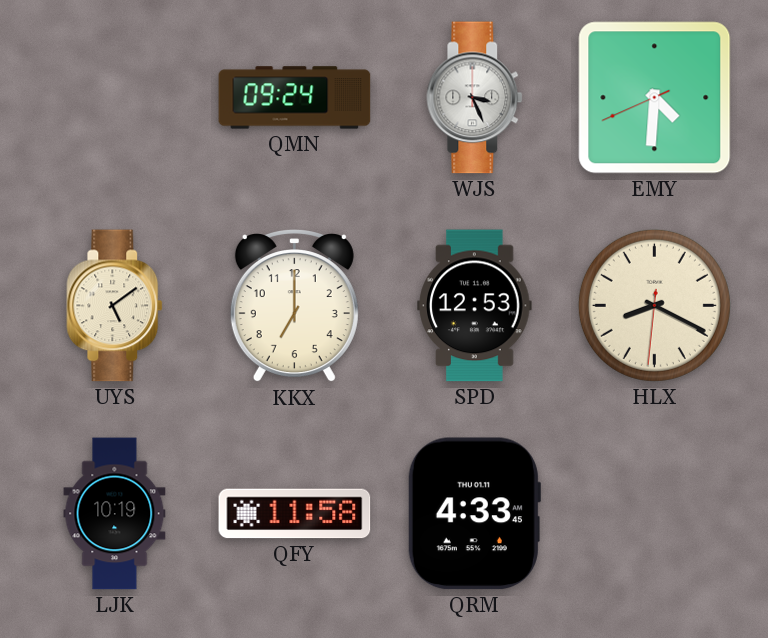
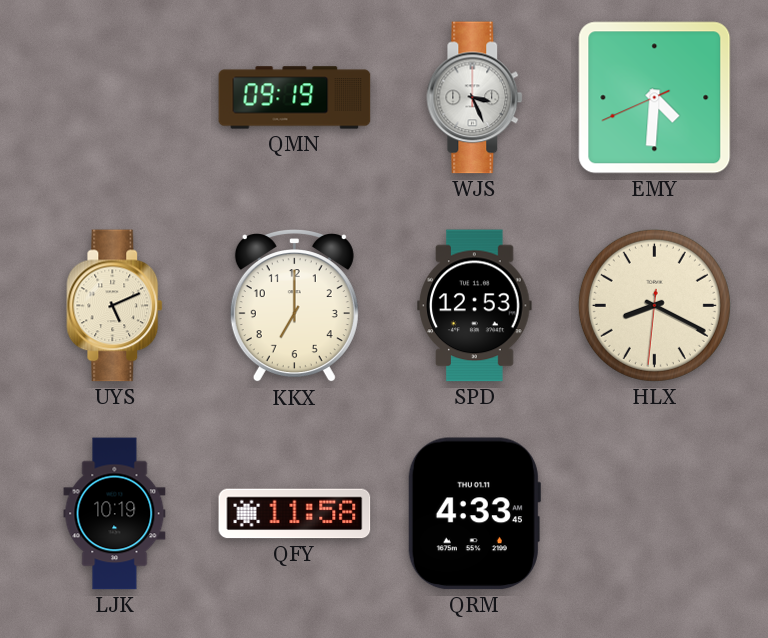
QMN: 09:24 -> 09:19
UYS: 5:09 -> 5:11
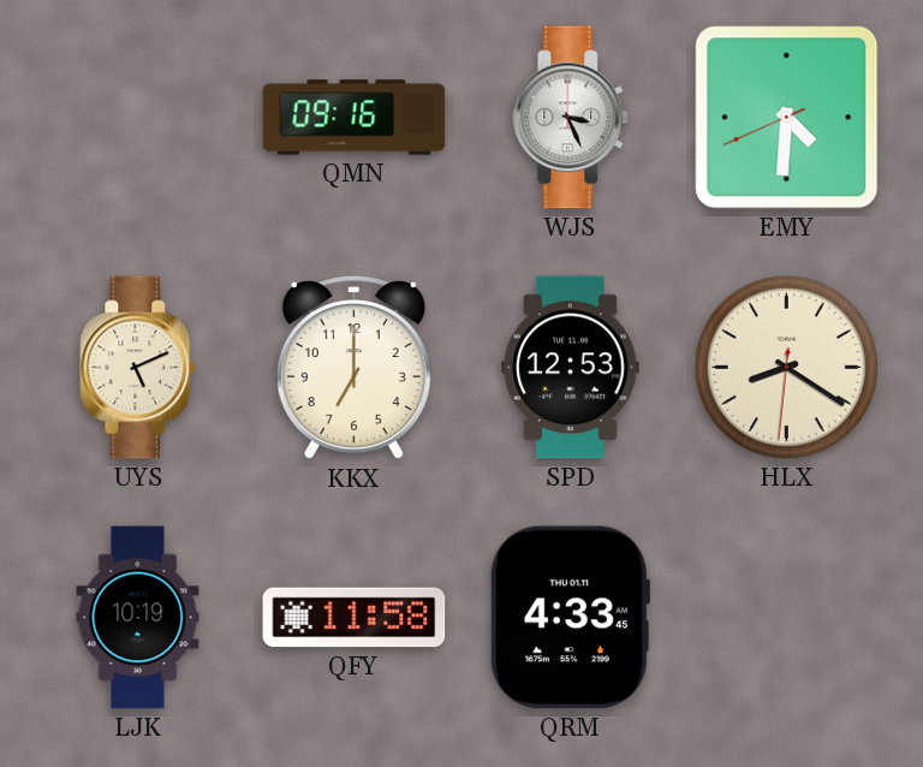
QMN: 09:19 -> 09:16
HLX: 8:19 -> 8:20
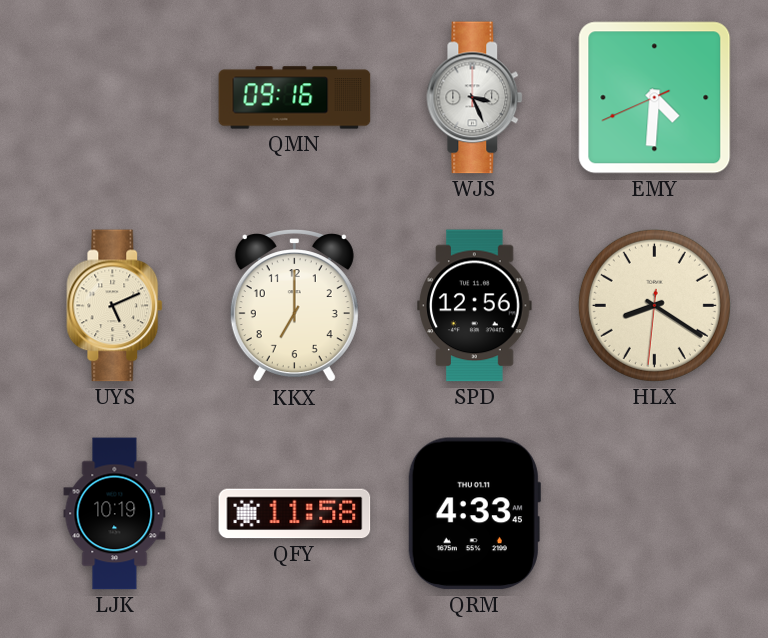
SPD: 12:53 -> 12:56
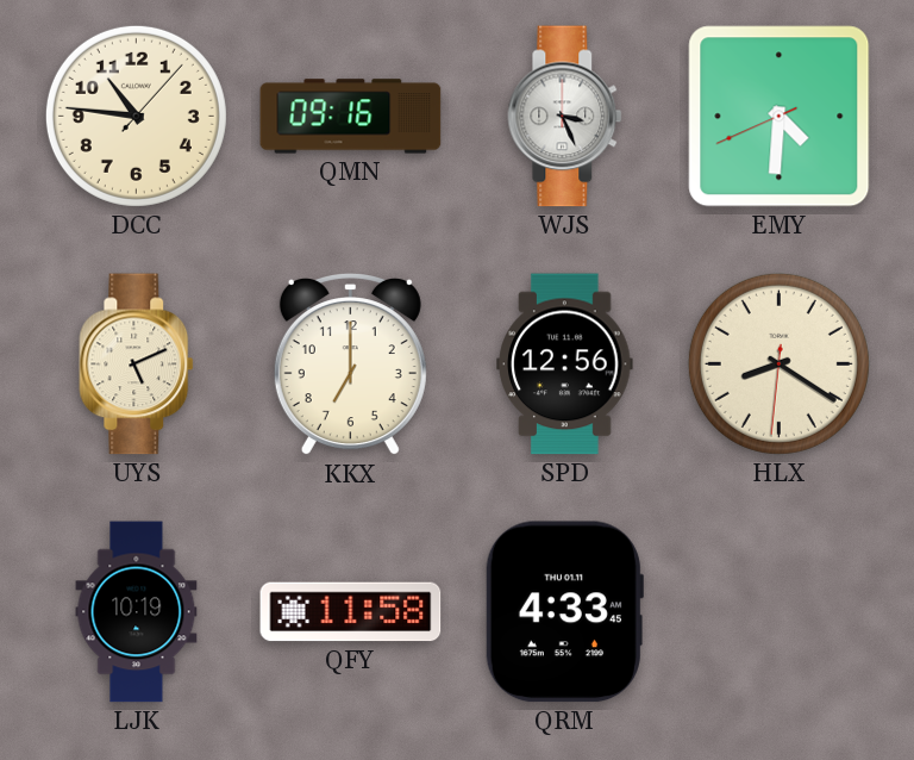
DCC: none -> 10:46
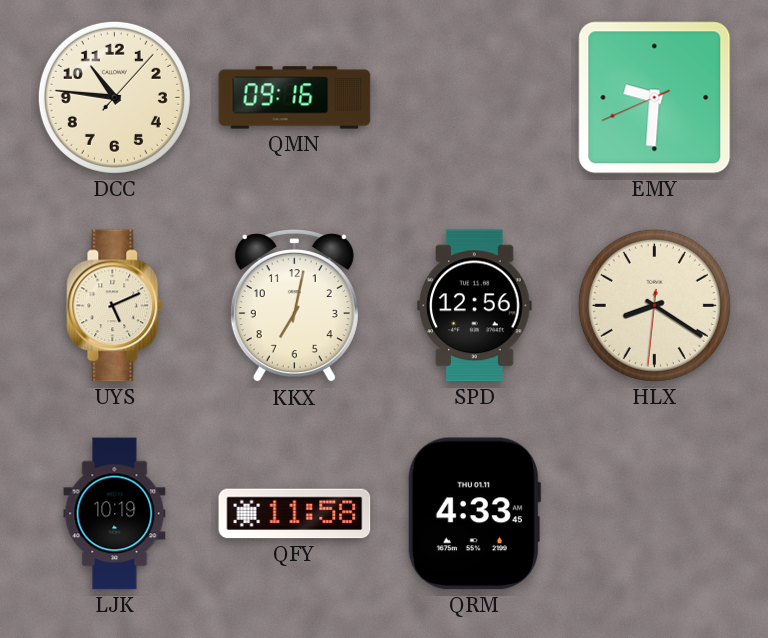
WJS: 3:26 -> none
EMY: 4:30 -> 9:30
KKX: 7:00 -> 7:02
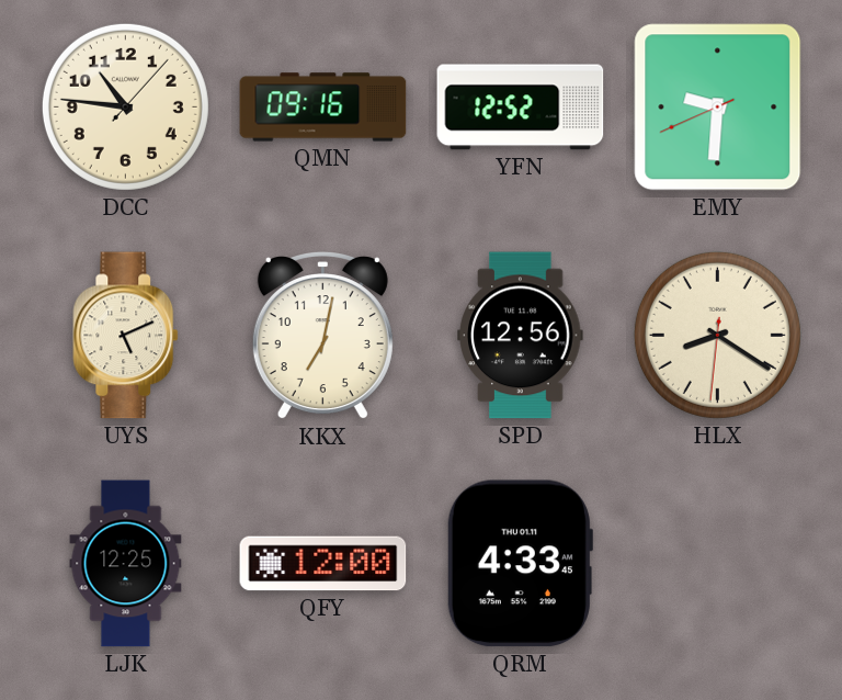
YFN: none -> 12:52
LJK: 10:19 -> 12:25
QFY: 11:58 -> 12:00
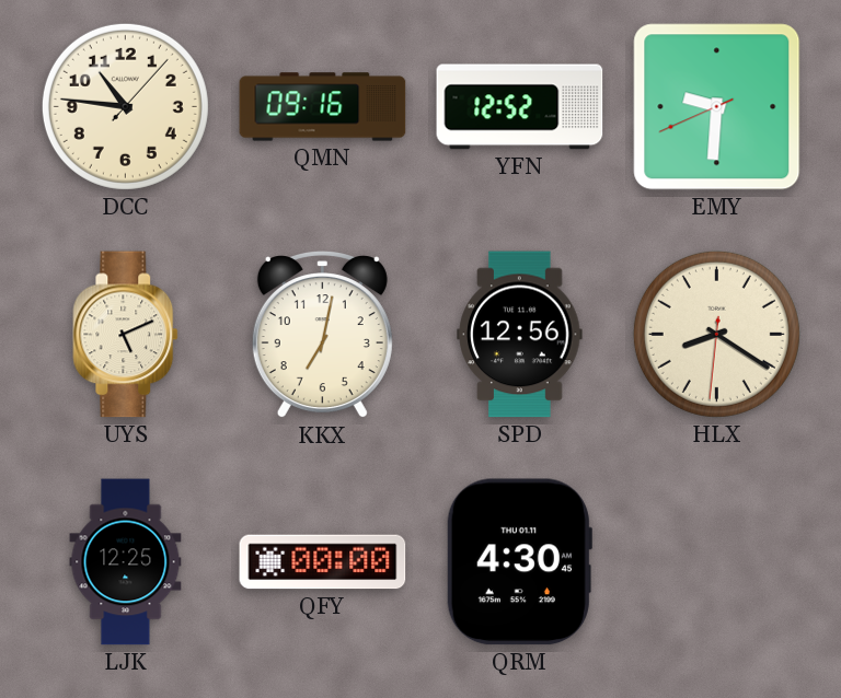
QFY: 12:00 -> 00:00
QRM: 4:33 -> 4:30
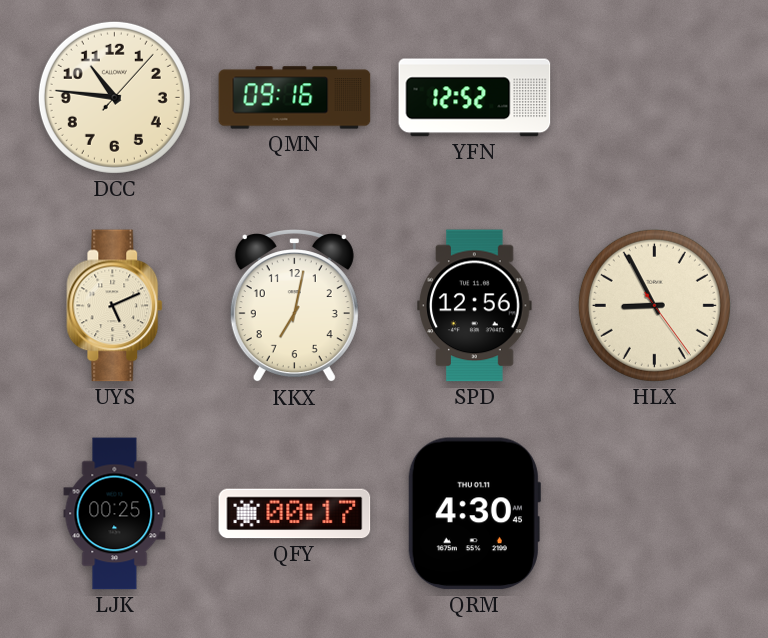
EMY: 9:30 -> none
HLX: 8:20 -> 8:55
LJK: 12:25 -> 00:25
QFY: 00:00 -> 00:17
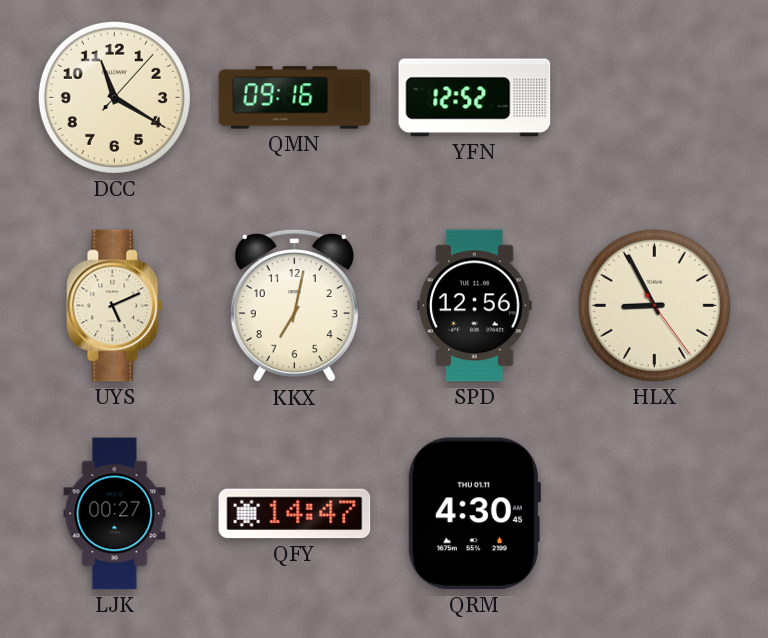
DCC: 10:46 -> 11:20
LJK: 00:25 -> 00:27
QFY: 00:17 -> 14:47
